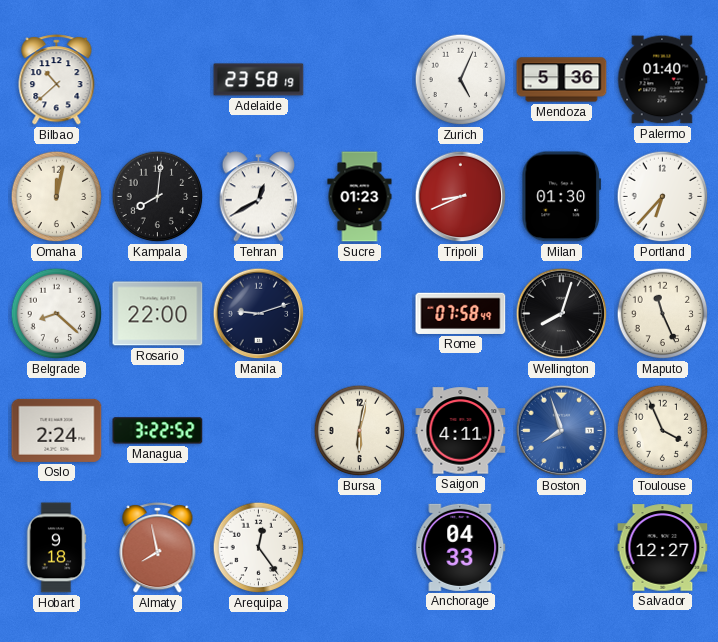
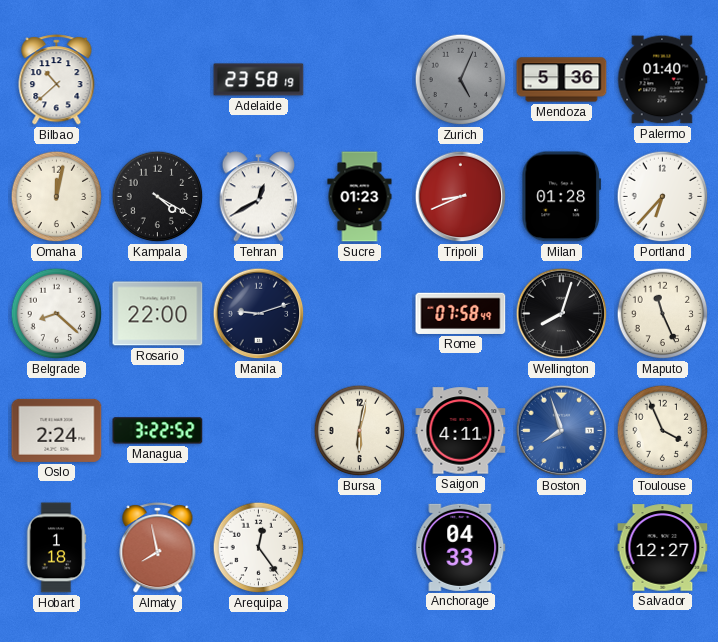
Zurich dial: white -> grey
Kampala: 8:01 -> 4:20
Milan: 01:30 -> 01:28
Hobart: 9:18 -> 1:18
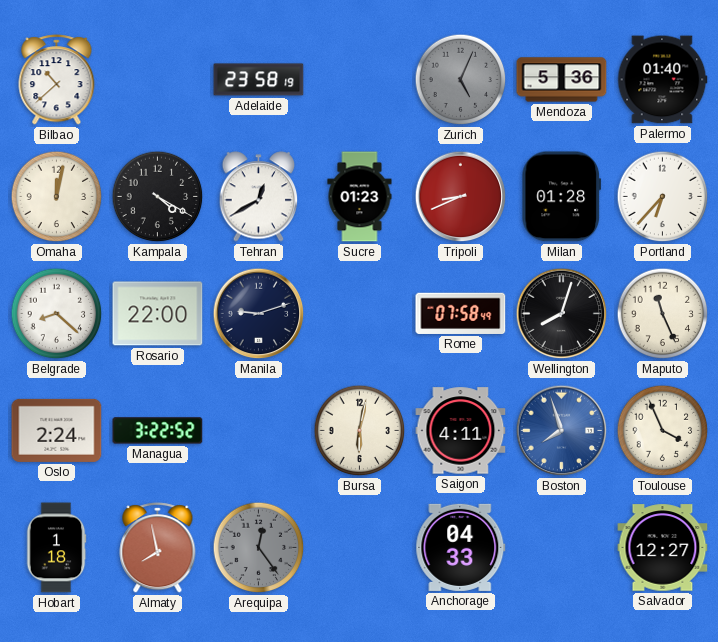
Arequipa dial: white -> grey
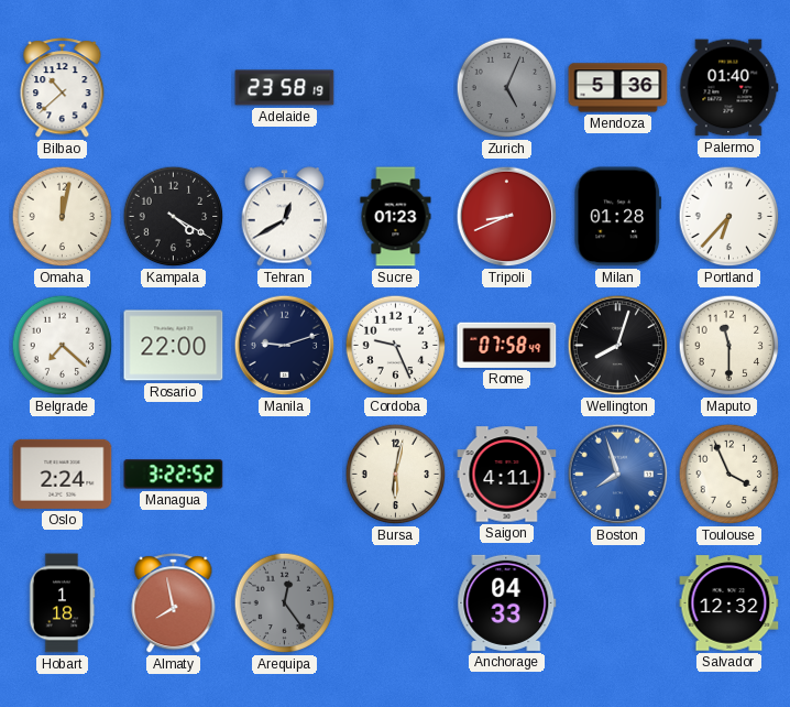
Belgrade: 8:22 -> 7:22
Cordoba: none -> 9:26
Maputo: 11:26 -> 11:30
Salvador: 12:27 -> 12:32
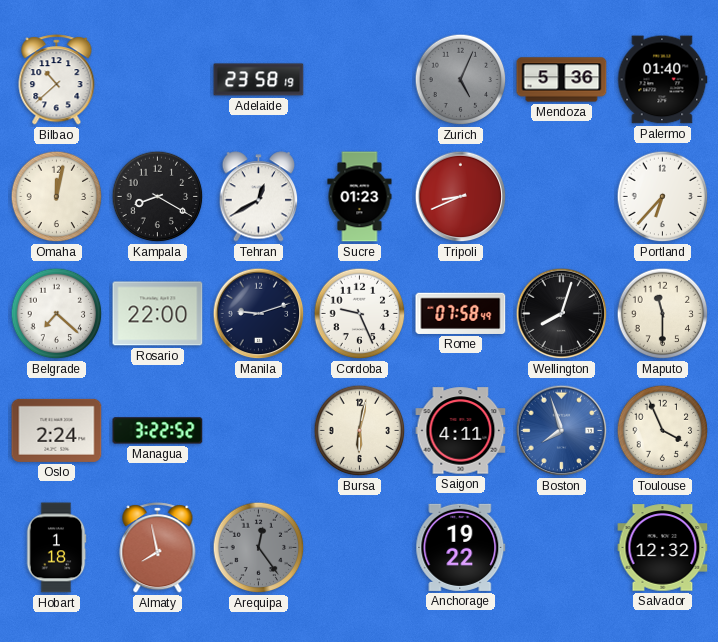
Kampala: 4:20 -> 8:20
Milan: 01:28 -> none
Anchorage: 04:33 -> 19:22
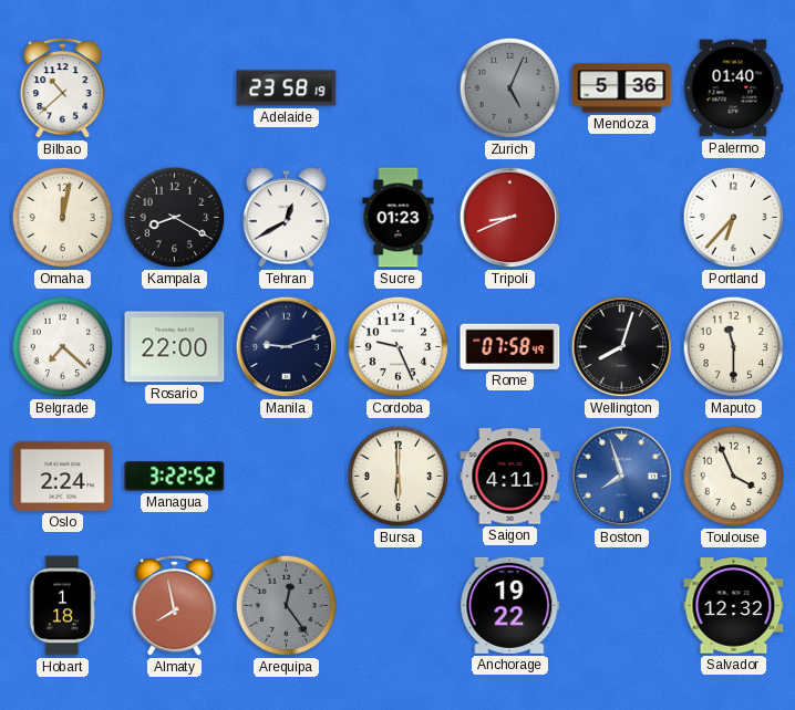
Bursa: 6:02 -> 6:00
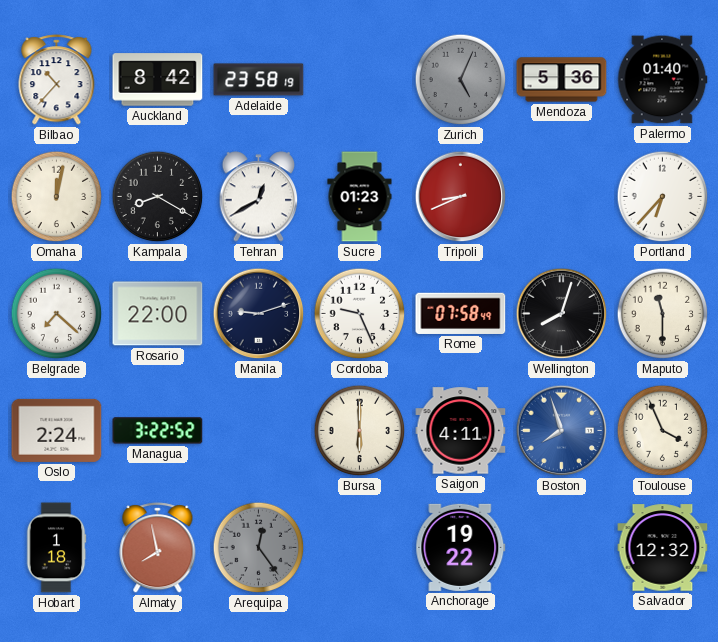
Bilbao: 10:38 -> 10:37
Auckland: none -> 8:42
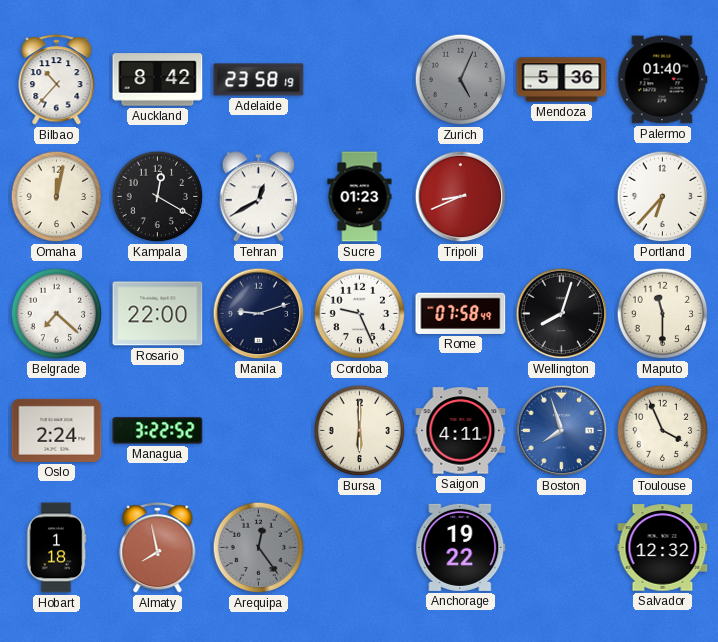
Kampala: 8:20 -> 12:20
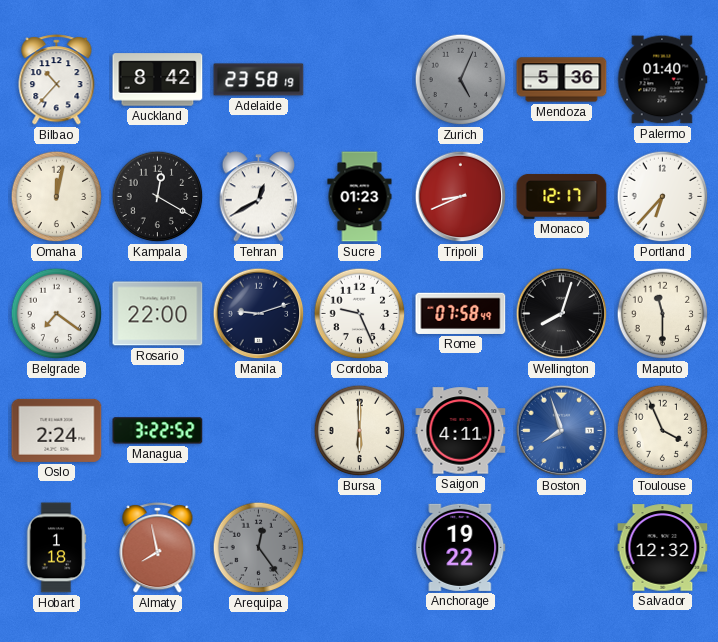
Monaco: none -> 12:17
Belgrade: 7:22 -> 7:21
